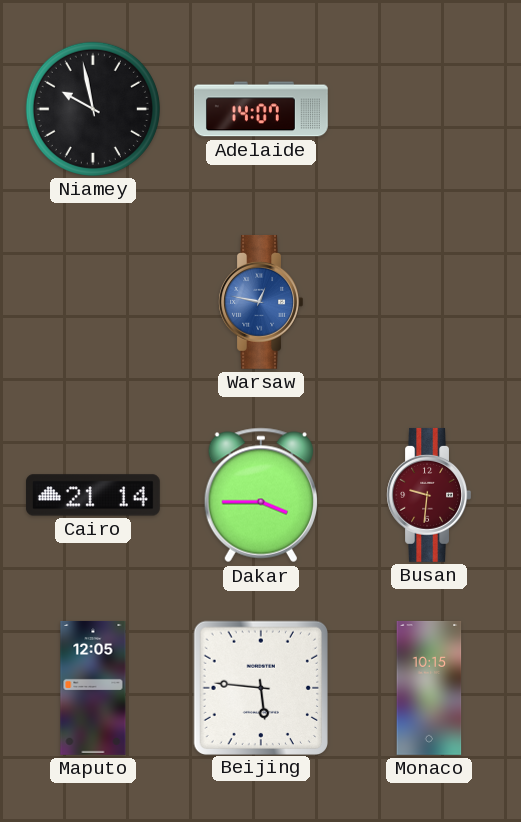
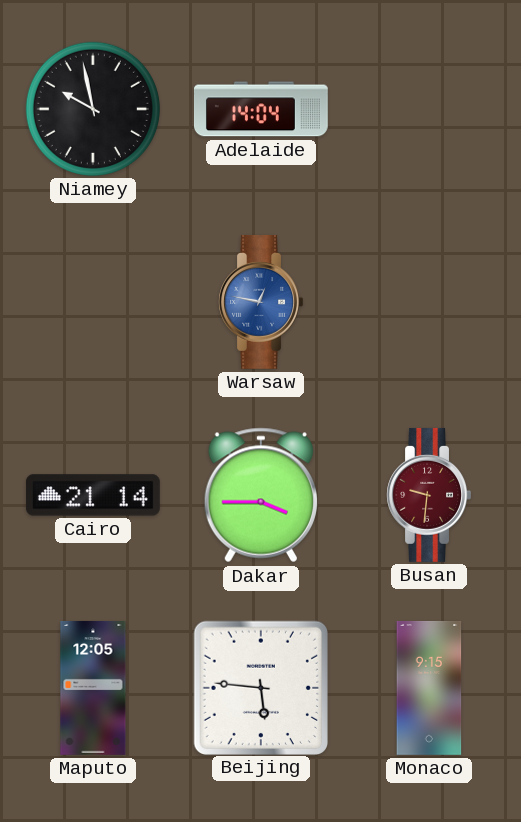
Adelaide: 14:07 -> 14:04
Monaco: 10:15 -> 9:15
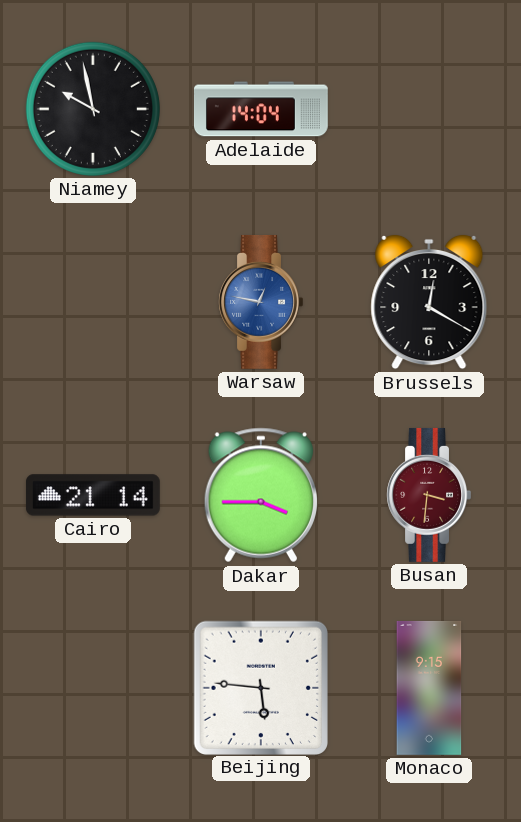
Brussels: none -> 12:20
Busan: 9:31 -> 3:31
Maputo: 12:05 -> none
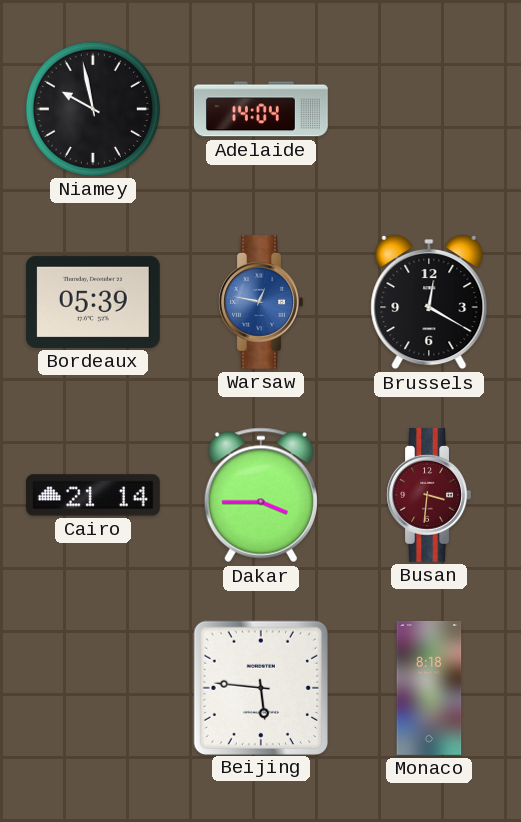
Bordeaux: none -> 05:39
Monaco: 9:15 -> 8:18
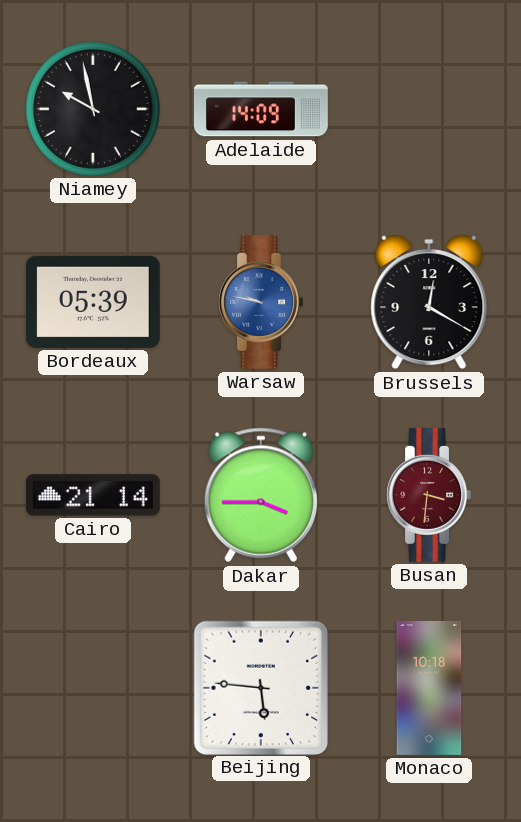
Adelaide: 14:04 -> 14:09
Warsaw: 12:47 -> 9:47
Monaco: 8:18 -> 10:18
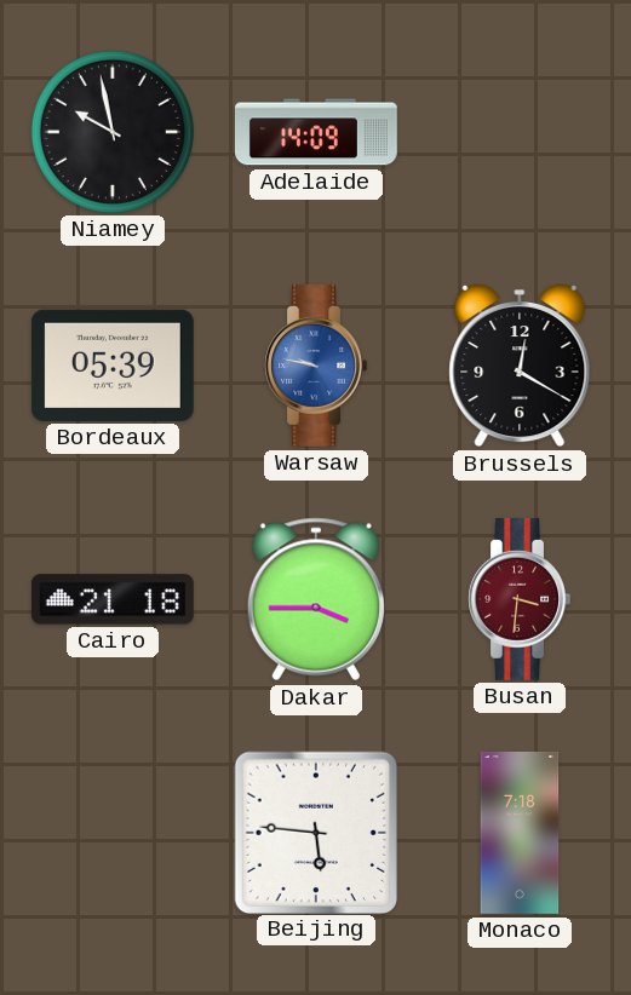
Cairo: 21:14 -> 21:18
Monaco: 10:18 -> 7:18
